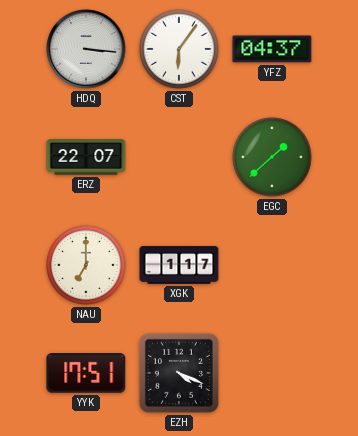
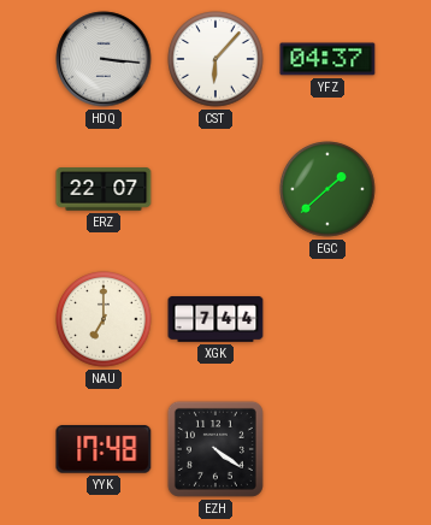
CST: 6:06 -> 6:07
XGK: 1:17 -> 7:44
YYK: 17:51 -> 17:48
EZH: 4:19 -> 4:21
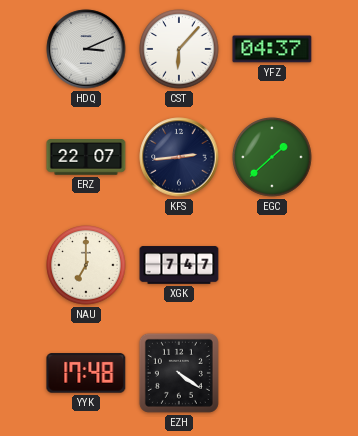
HDQ: 3:16 -> 3:11
KFS: none -> 2:44
XGK: 7:44 -> 7:47
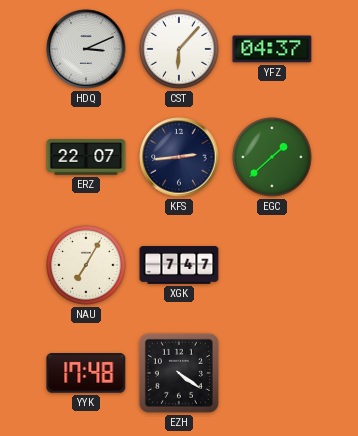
NAU: 7:00 -> 7:05
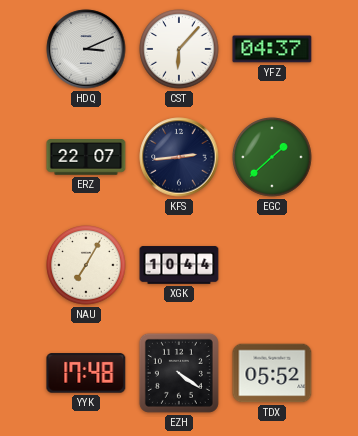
XGK: 7:47 -> 10:44
TDX: none -> 05:52
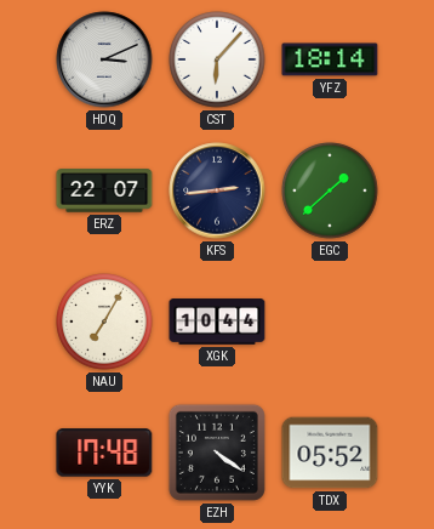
YFZ: 04:37 -> 18:14
